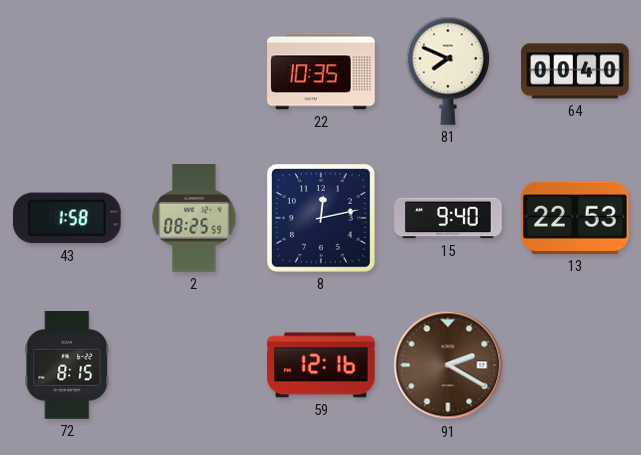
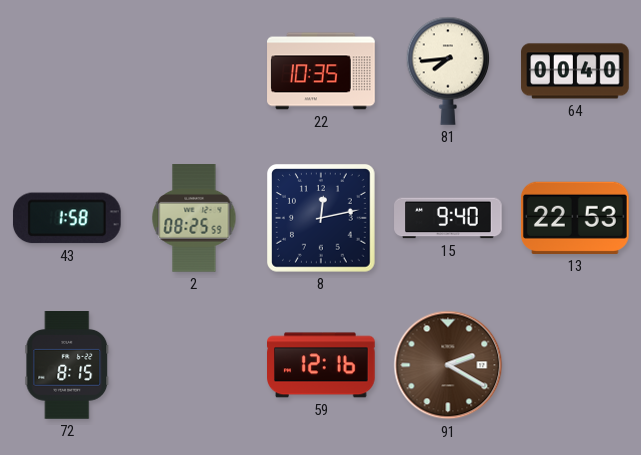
81: 7:49 -> 7:44
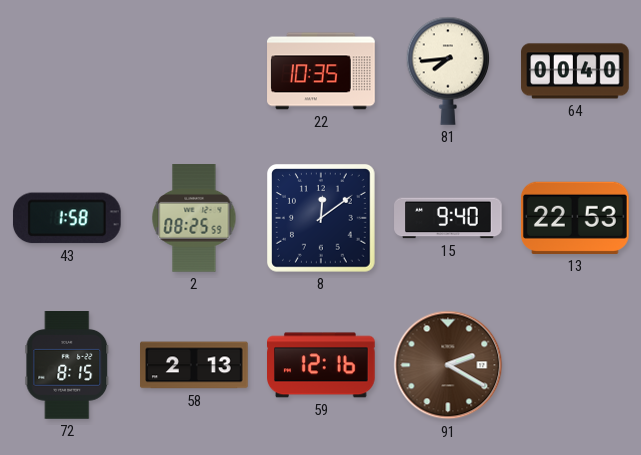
8: 12:13 -> 12:09
58: none -> 2:13
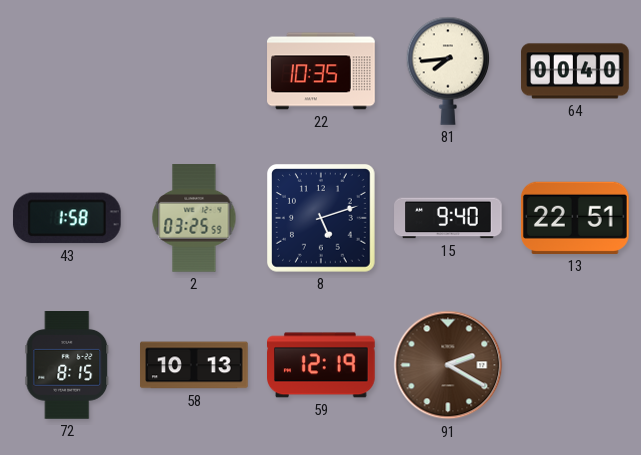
2: 08:25 -> 03:25
8: 12:09 -> 5:12
13: 22:53 -> 22:51
58: 2:13 -> 10:13
59: 12:16 -> 12:19
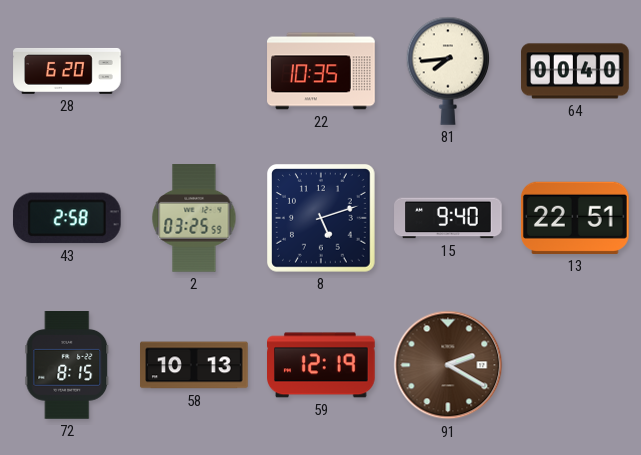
28: none -> 6:20
43: 1:58 -> 2:58
